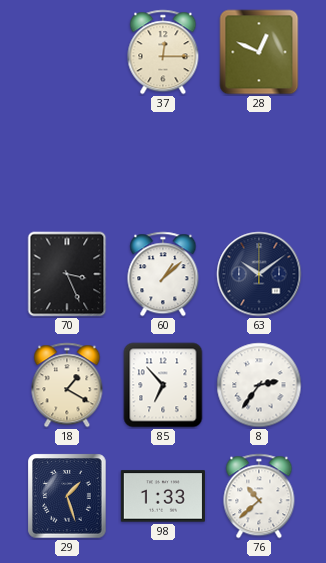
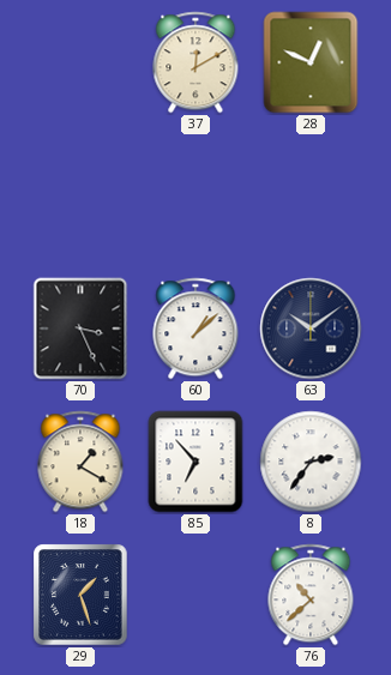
37: 12:15 -> 12:10
98: 1:33 -> none
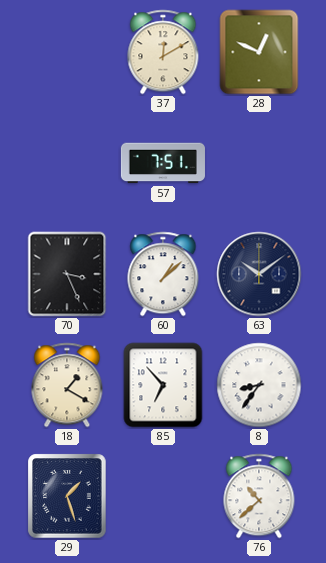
57: none -> 7:51
8: 2:36 -> 8:36
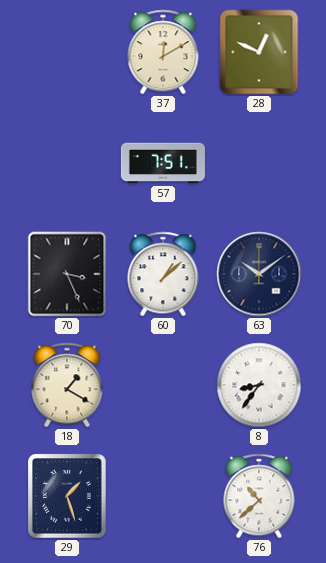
85: 6:53 -> none
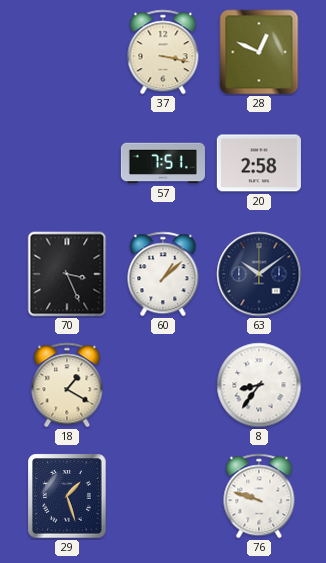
37: 12:10 -> 3:17
20: none -> 2:58
76: 10:38 -> 9:48
